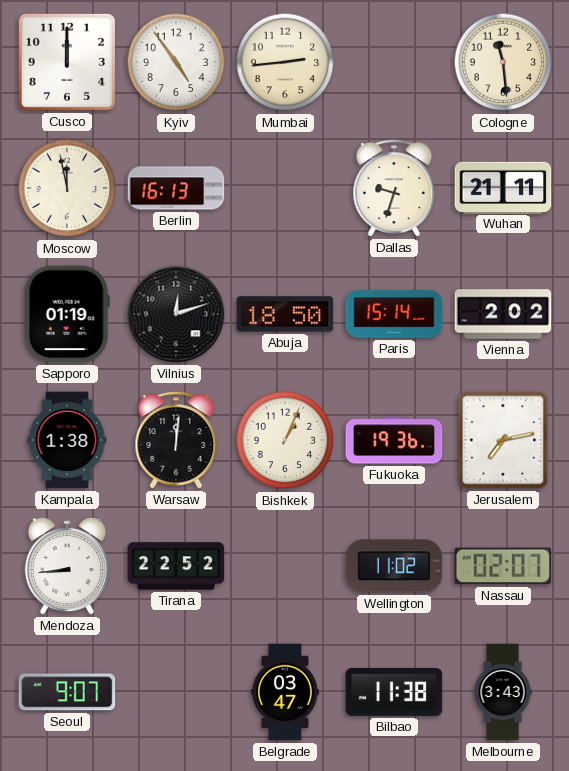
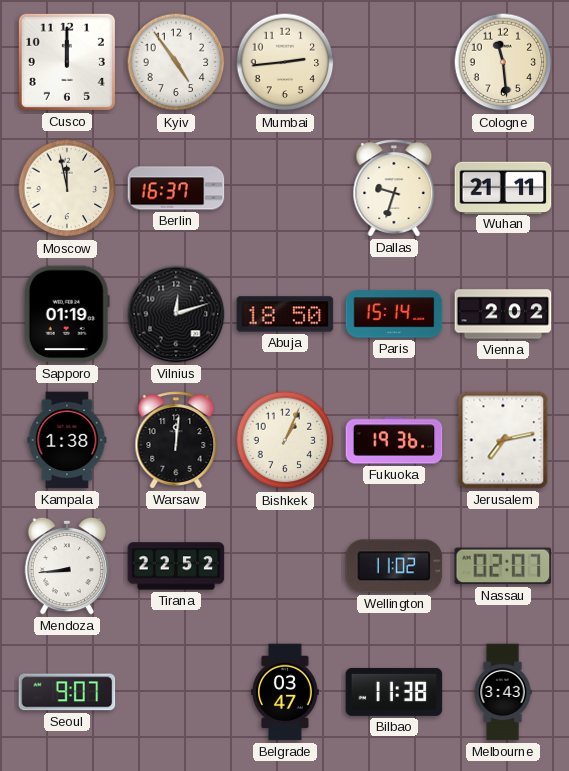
Berlin: 16:13 -> 16:37
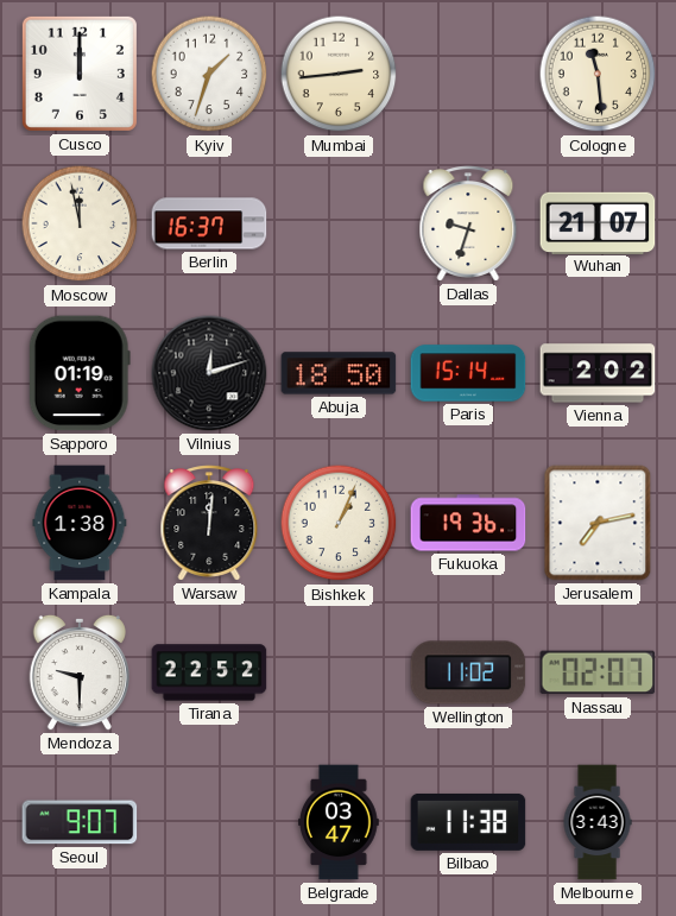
Kyiv: 4:54 -> 1:33
Wuhan: 21:11 -> 21:07
Mendoza: 8:44 -> 9:30
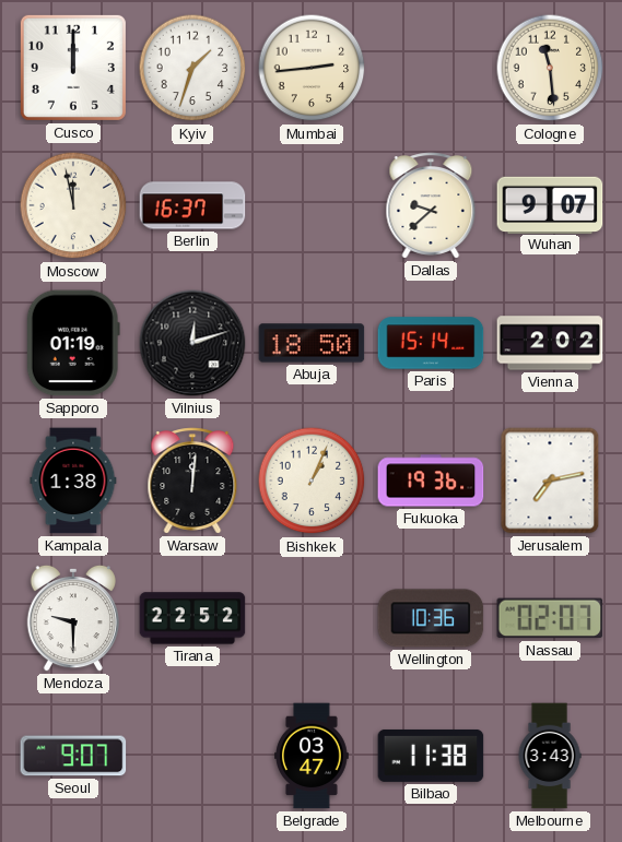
Dallas: 9:33 -> 9:38
Wuhan: 21:07 -> 9:07
Wellington: 11:02 -> 10:36
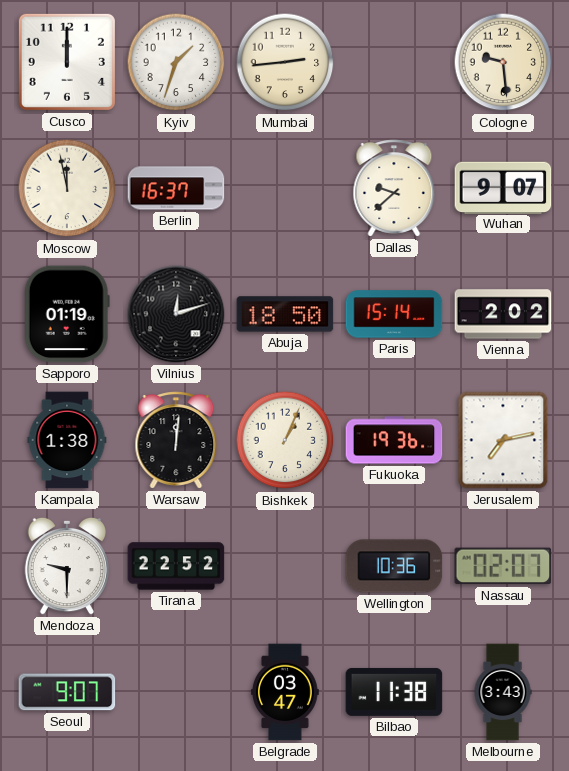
Cologne: 11:29 -> 9:29
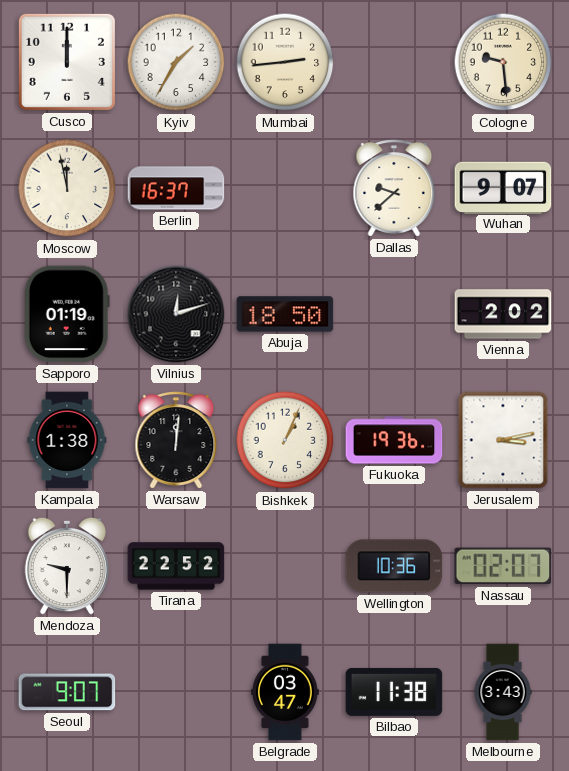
Kyiv: 1:33 -> 1:35
Paris: 15:14 -> none
Jerusalem: 7:13 -> 3:13
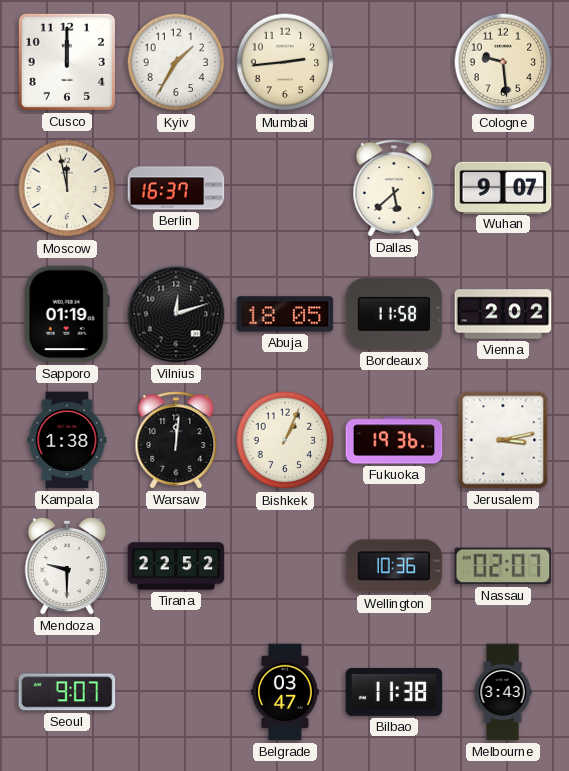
Dallas: 9:38 -> 5:38
Abuja: 18:50 -> 18:05
Bordeaux: none -> 11:58
